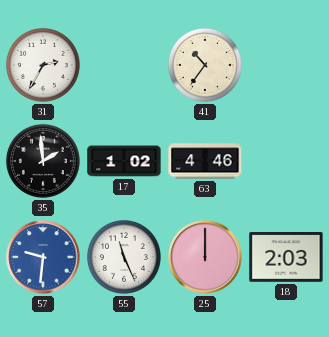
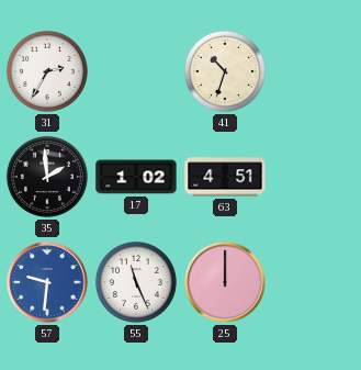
41: 10:36 -> 10:33
63: 4:46 -> 4:51
18: 2:03 -> none
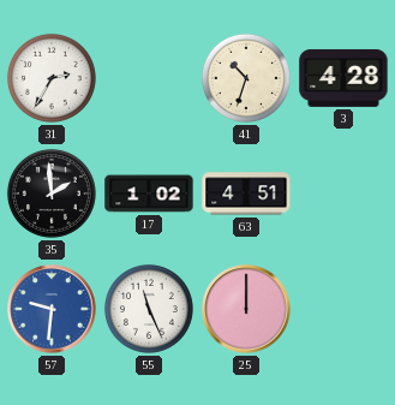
3: none -> 4:28
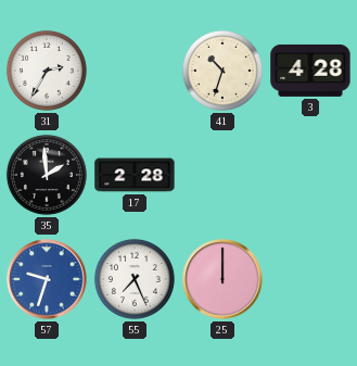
17: 1:02 -> 2:28
63: 4:51 -> none
57: 9:31 -> 9:33
55: 11:26 -> 7:26
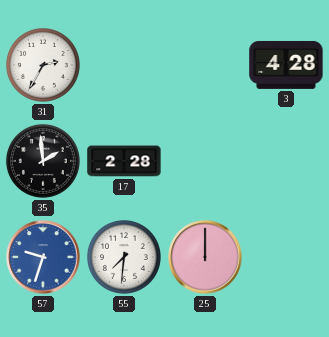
41: 10:33 -> none
55: 7:26 -> 7:31
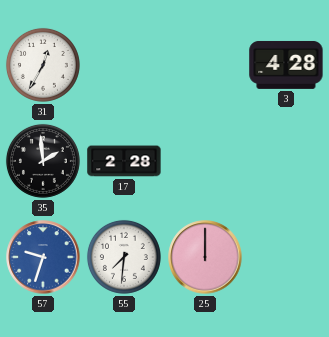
31: 2:35 -> 12:35
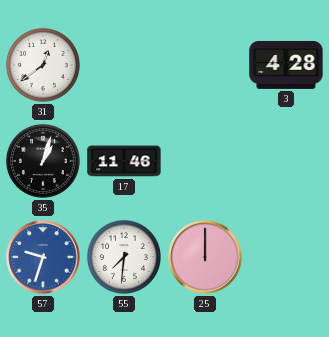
31: 12:35 -> 12:39
35: 1:59 -> 1:03
17: 2:28 -> 11:46
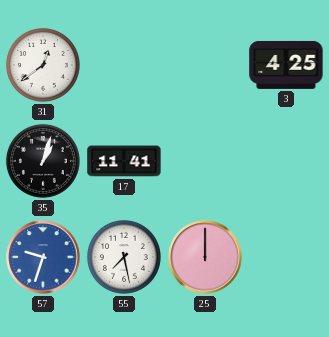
3: 4:28 -> 4:25
17: 11:46 -> 11:41
55: 7:31 -> 7:28
